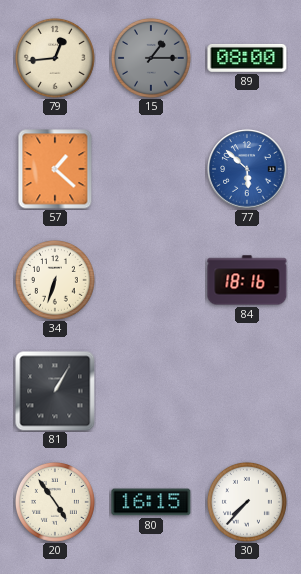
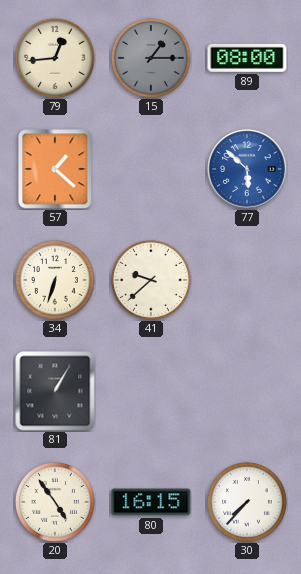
41: none -> 9:38
84: 18:16 -> none
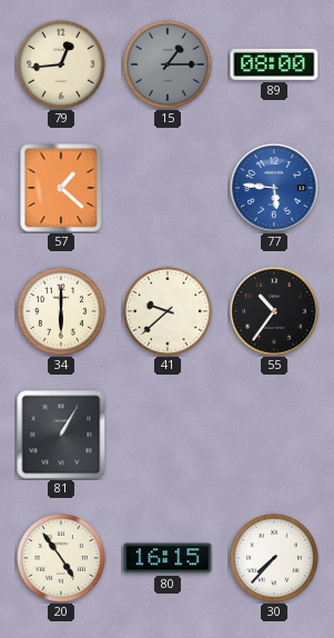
77: 5:52 -> 5:46
34: 6:33 -> 6:00
55: none -> 10:36
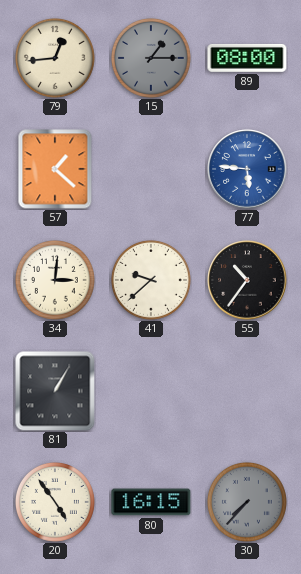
34: 6:00 -> 3:01
30 dial: white -> grey
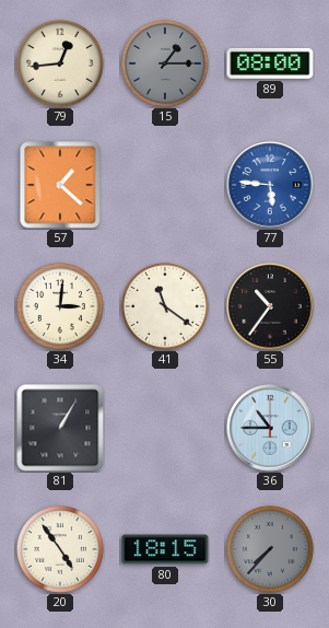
41: 9:38 -> 11:21
36: none -> 10:45
80: 16:15 -> 18:15
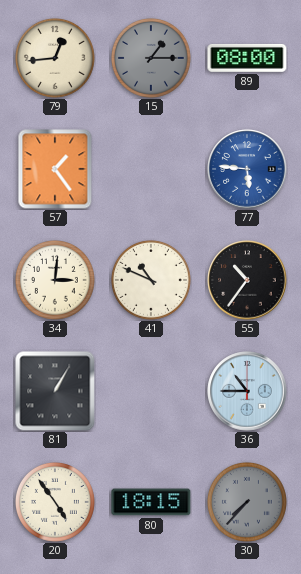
57: 1:22 -> 1:24
41: 11:21 -> 10:49
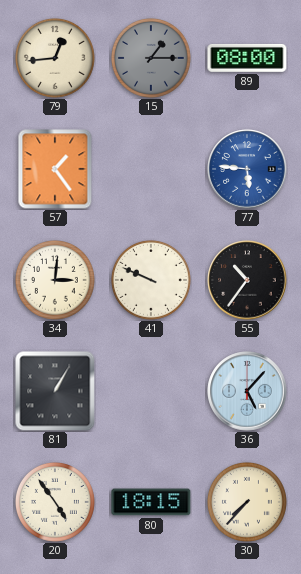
41: 10:49 -> 9:49
36: 10:45 -> 5:07
30 dial: grey -> cream
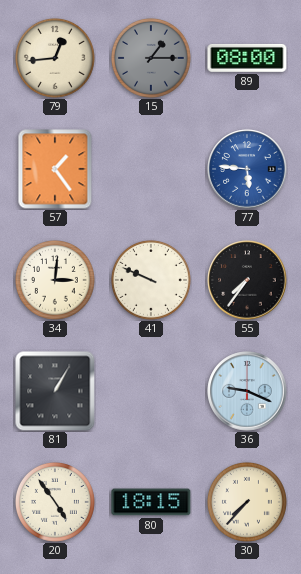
55: 10:36 -> 7:36
36: 5:07 -> 9:19
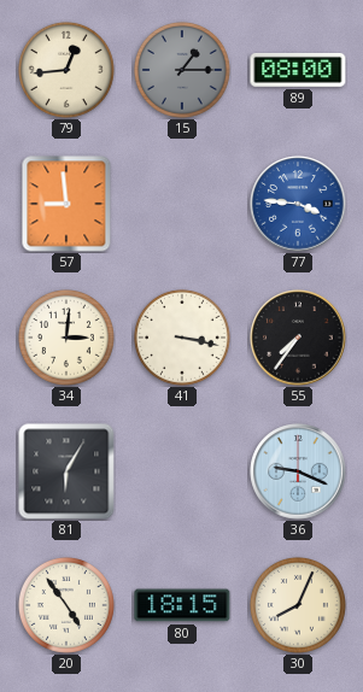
57: 1:24 -> 8:59
77: 5:46 -> 3:46
41: 9:49 -> 3:17
81: 1:05 -> 6:05
30: 7:37 -> 8:04
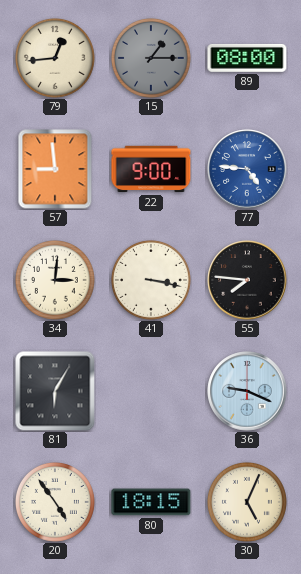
22: none -> 9:00
77: 3:46 -> 4:46
55: 7:36 -> 7:46
30: 8:04 -> 5:04
